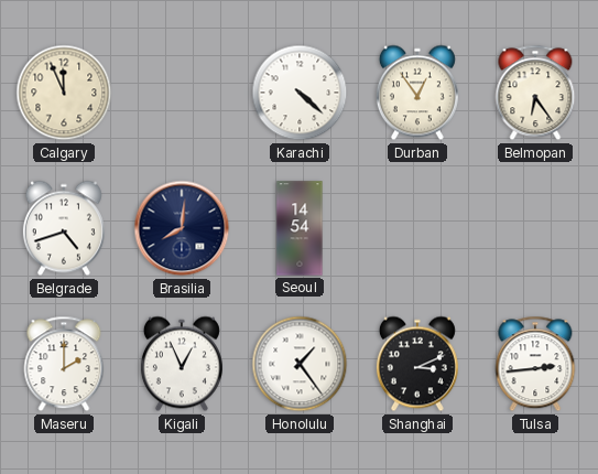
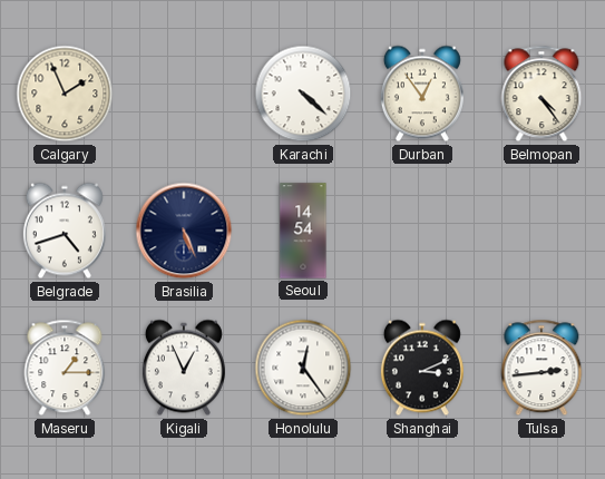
Calgary: 11:56 -> 1:56
Belmopan: 6:24 -> 4:24
Brasilia: 8:01 -> 5:26
Maseru: 2:00 -> 1:15
Honolulu: 1:24 -> 12:24
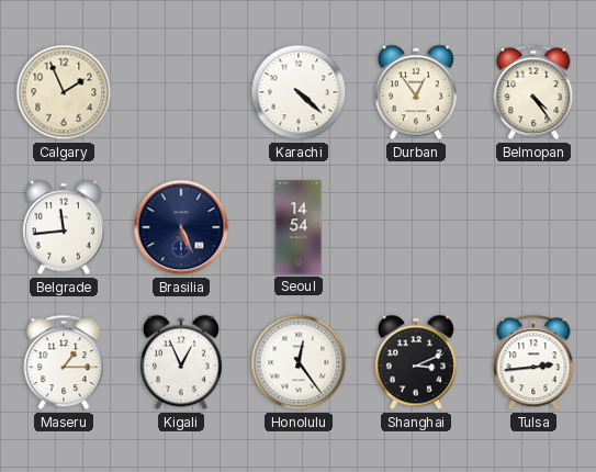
Belgrade: 4:42 -> 11:44
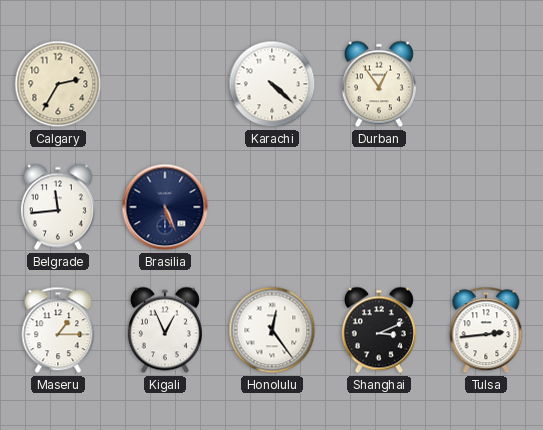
Calgary: 1:56 -> 2:35
Belmopan: 4:24 -> none
Seoul: 14:54 -> none
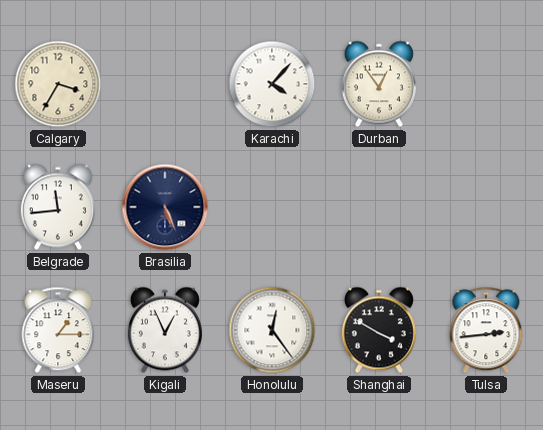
Calgary: 2:35 -> 3:35
Karachi: 4:22 -> 4:07
Shanghai: 3:11 -> 3:50
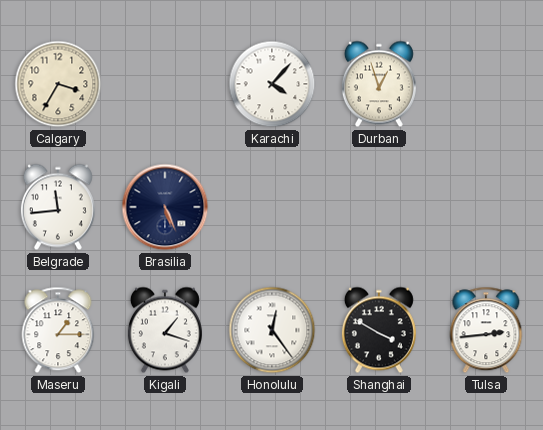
Durban: 12:54 -> 12:57
Kigali: 12:56 -> 1:18
